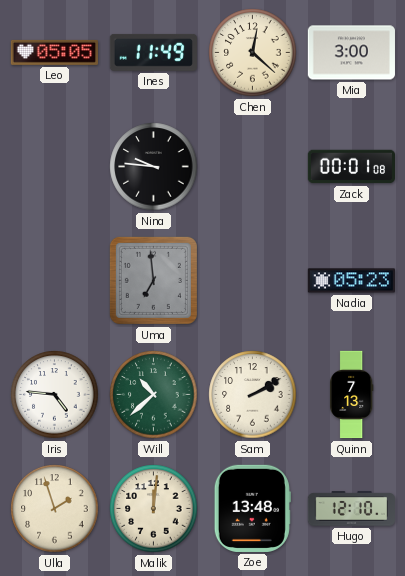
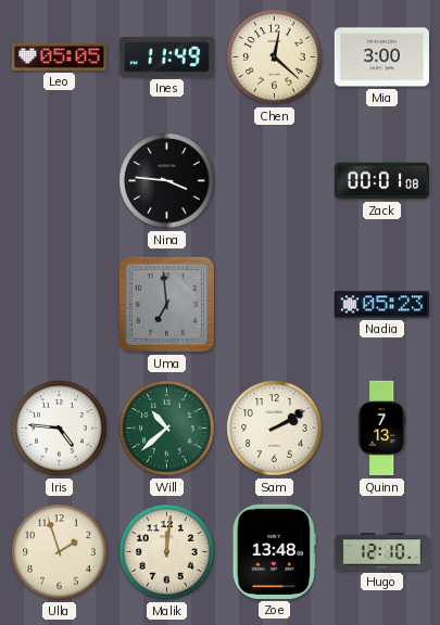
Nina: 9:46 -> 3:46
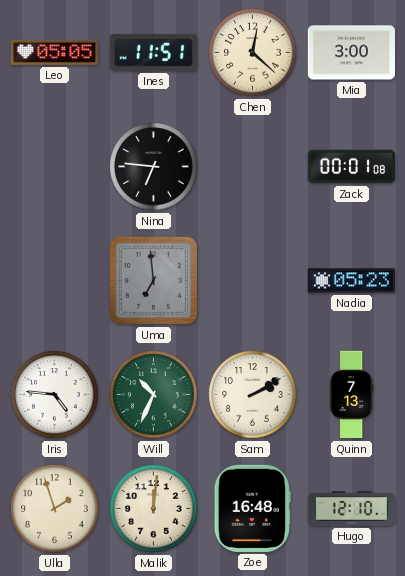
Ines: 11:49 -> 11:51
Nina: 3:46 -> 6:46
Will: 10:38 -> 10:34
Zoe: 13:48 -> 16:48
